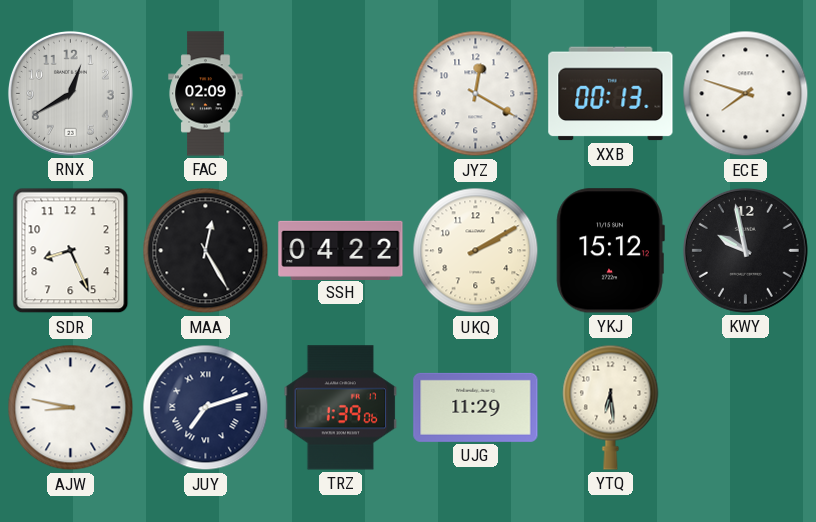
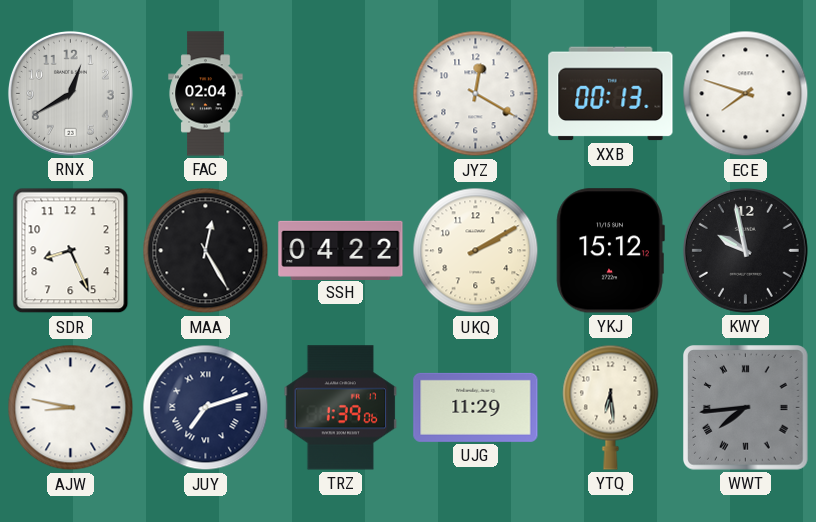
FAC: 02:09 -> 02:04
WWT: none -> 7:44
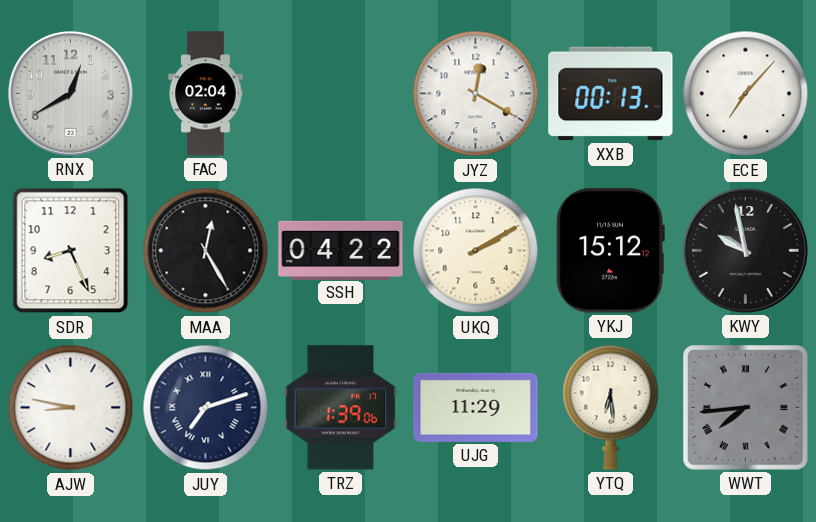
ECE: 7:48 -> 7:07
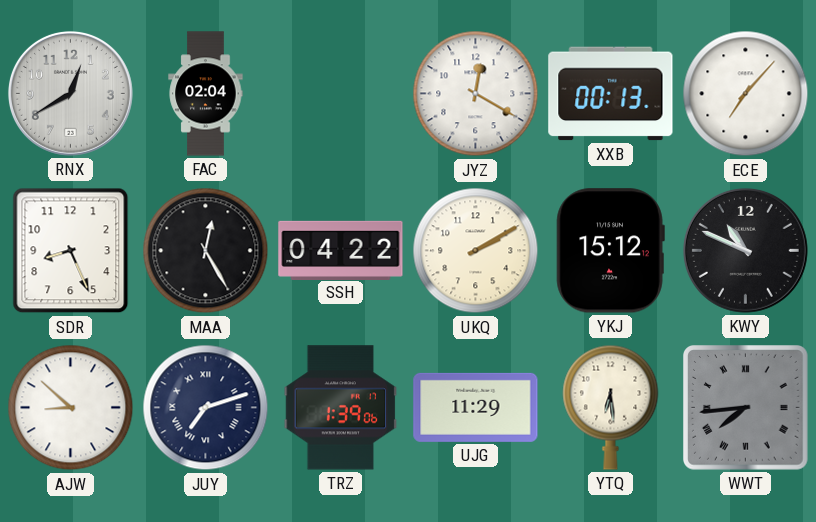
KWY: 9:58 -> 10:49
AJW: 8:47 -> 8:52
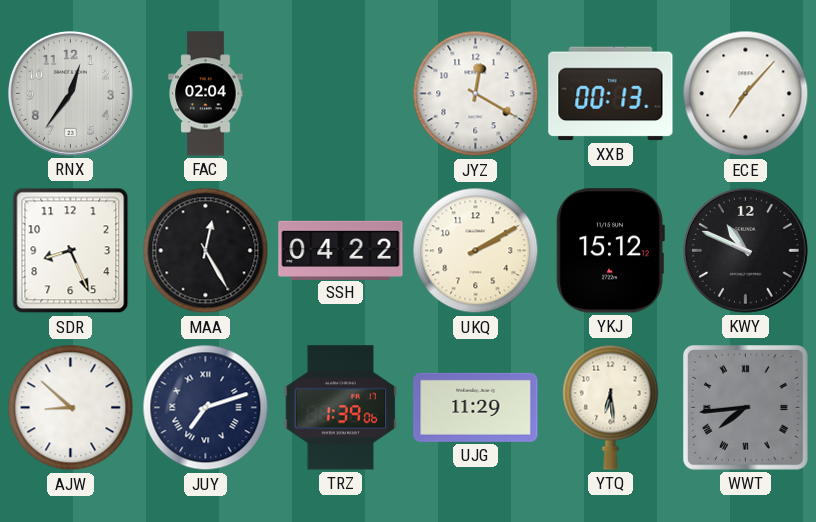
RNX: 12:40 -> 12:36
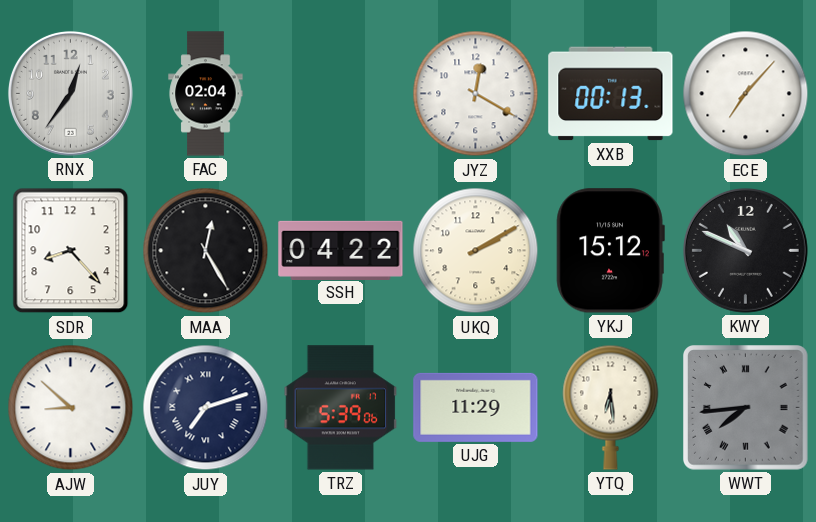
SDR: 8:26 -> 8:23
TRZ: 1:39 -> 5:39
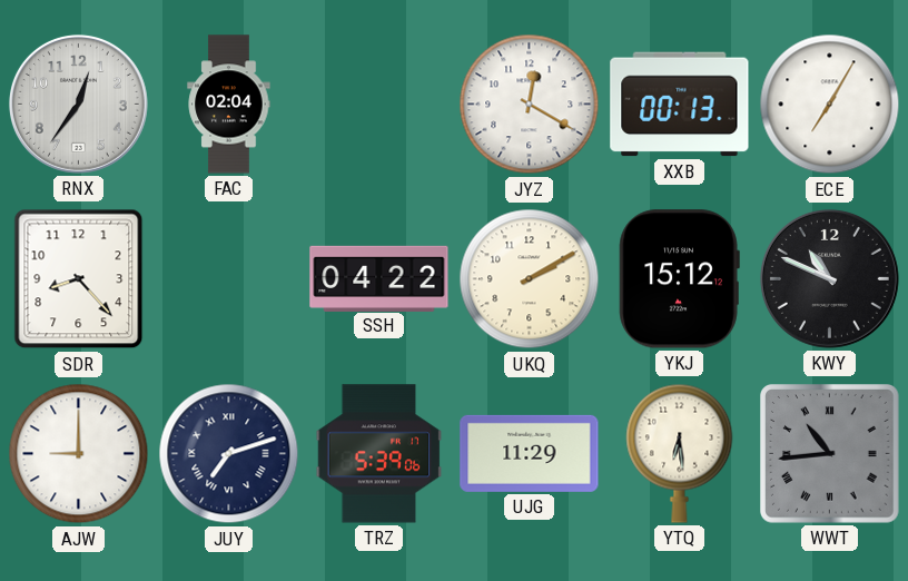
ECE: 7:07 -> 7:05
MAA: 12:25 -> none
AJW: 8:52 -> 9:00
WWT: 7:44 -> 10:44
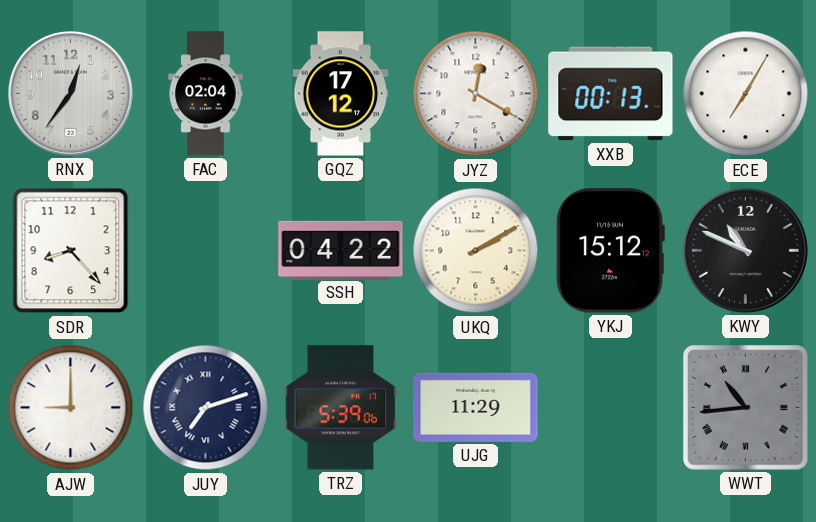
GQZ: none -> 17:12
YTQ: 6:29 -> none
